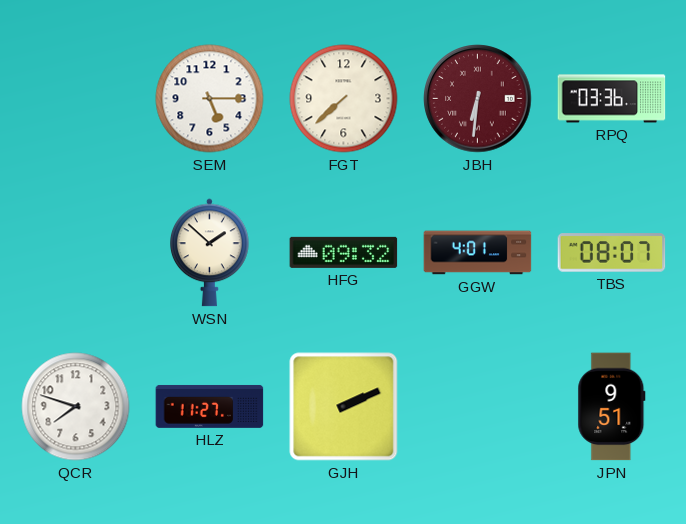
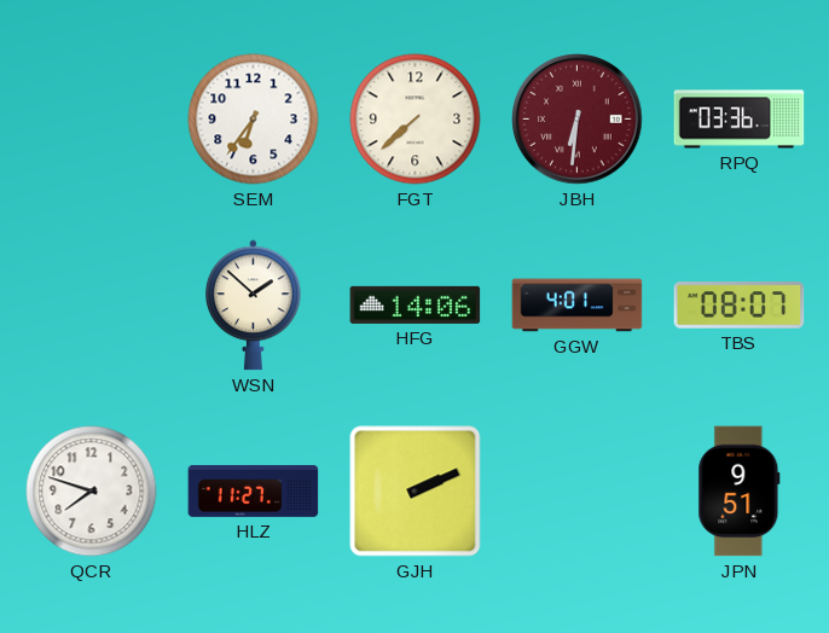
SEM: 5:15 -> 6:36
HFG: 09:32 -> 14:06
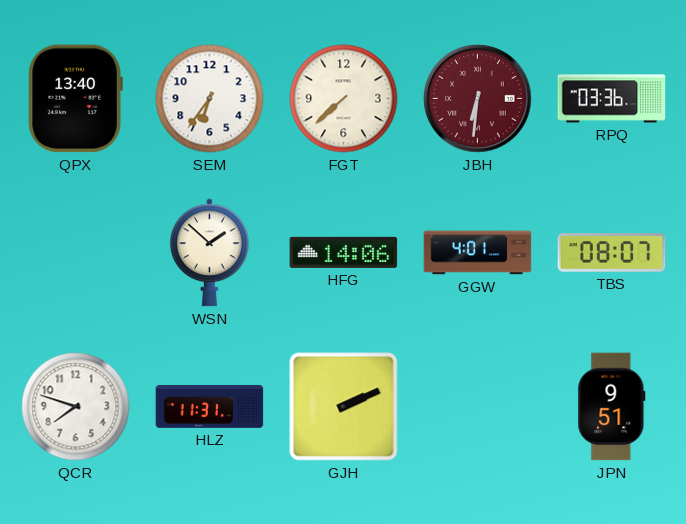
QPX: none -> 13:40
HLZ: 11:27 -> 11:31
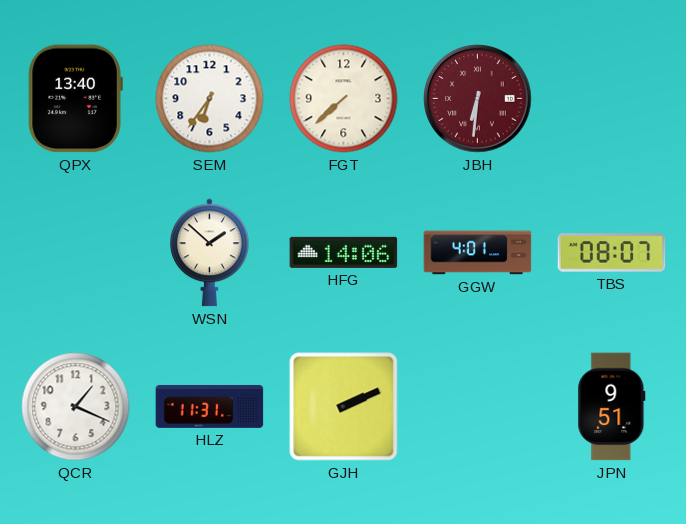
RPQ: 03:36 -> none
QCR: 7:48 -> 1:19
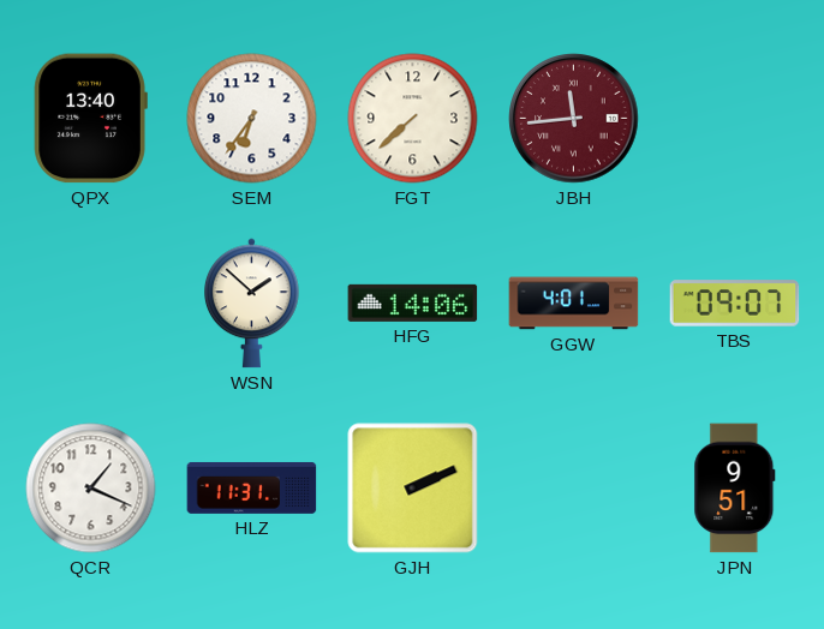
JBH: 6:31 -> 11:44
TBS: 08:07 -> 09:07
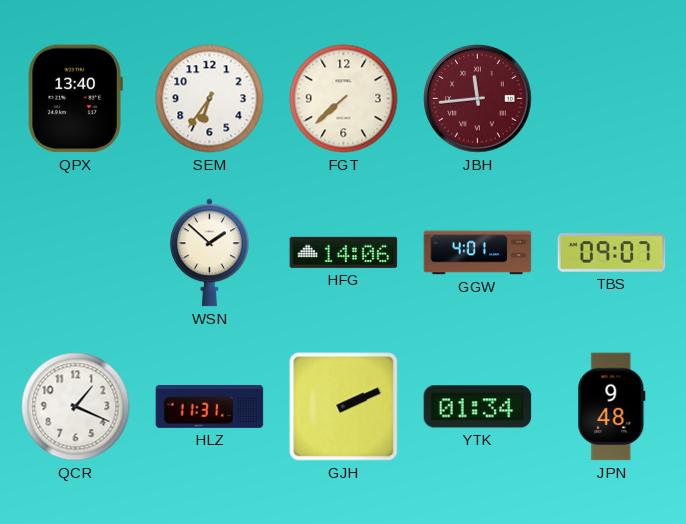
YTK: none -> 01:34
JPN: 9:51 -> 9:48
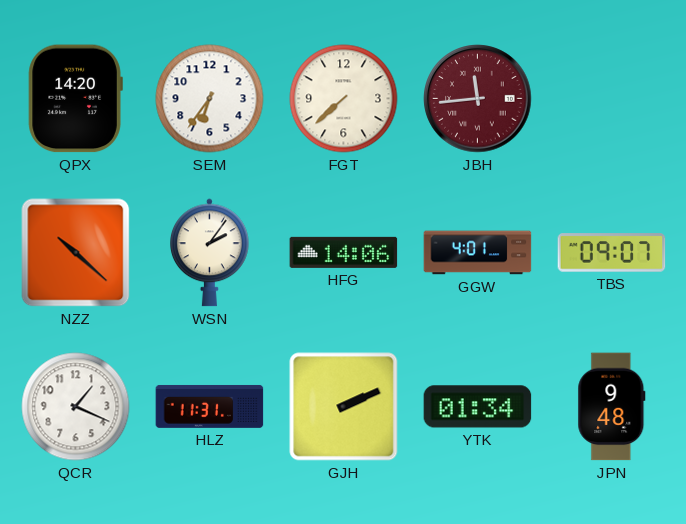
QPX: 13:40 -> 14:20
NZZ: none -> 10:22
WSN: 1:52 -> 2:06
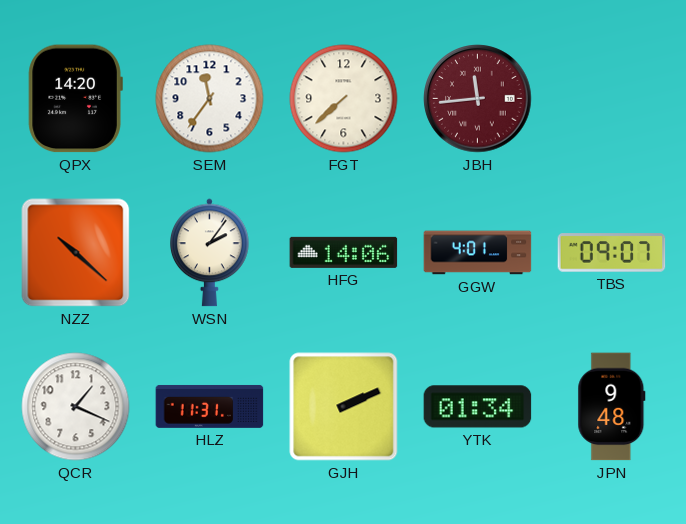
SEM: 6:36 -> 11:36
